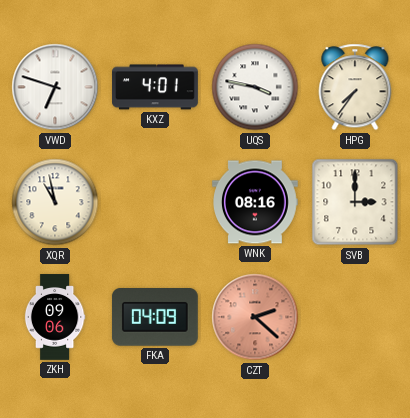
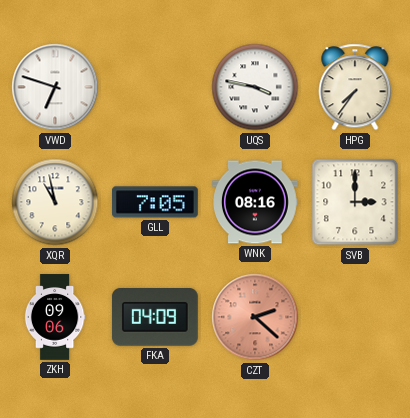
KXZ: 4:01 -> none
GLL: none -> 7:05
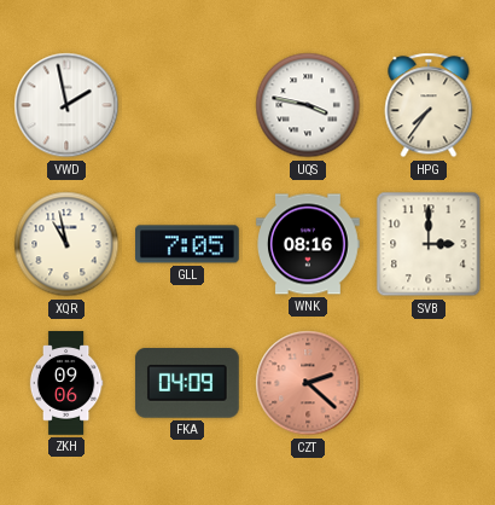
VWD: 6:48 -> 1:58
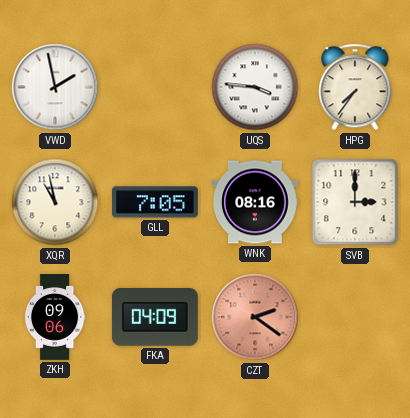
UQS: 3:47 -> 3:46
CZT: 2:22 -> 2:21
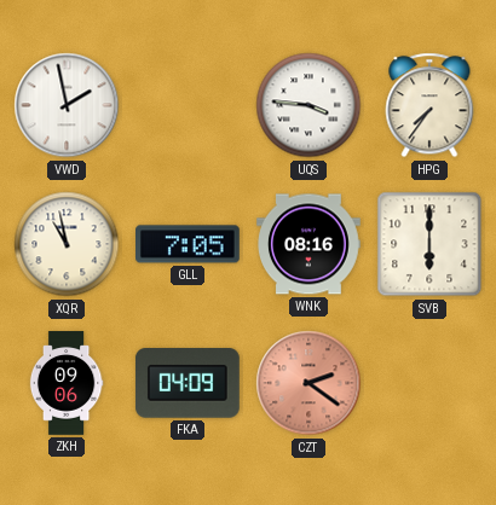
SVB: 3:00 -> 6:00
